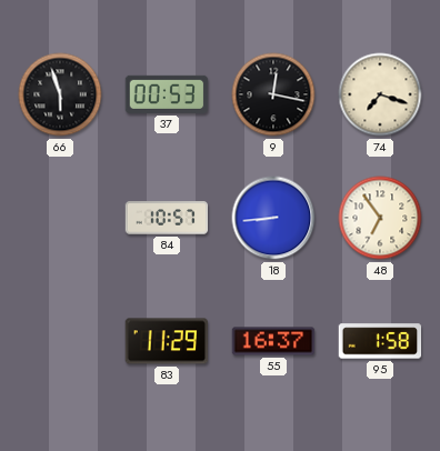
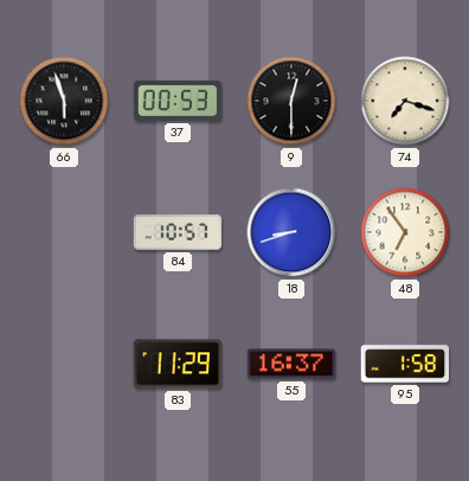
9: 12:17 -> 12:30
18: 8:44 -> 8:42
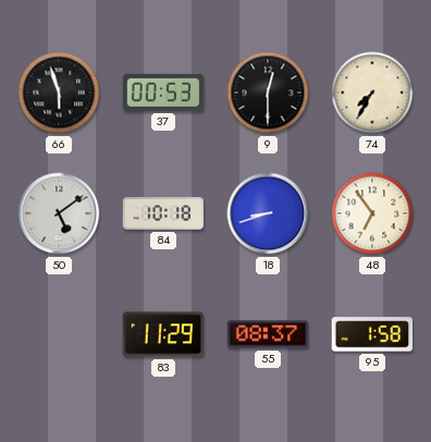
74: 7:18 -> 7:35
50: none -> 5:09
84: 10:57 -> 10:18
55: 16:37 -> 08:37
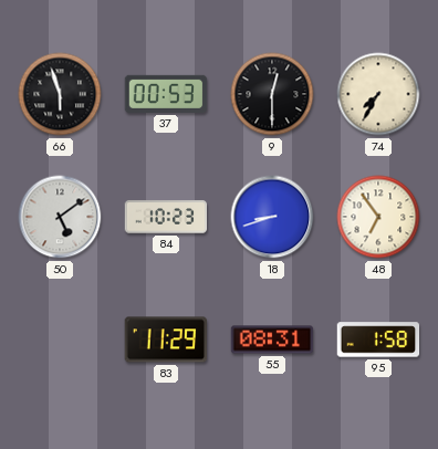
84: 10:18 -> 10:23
55: 08:37 -> 08:31
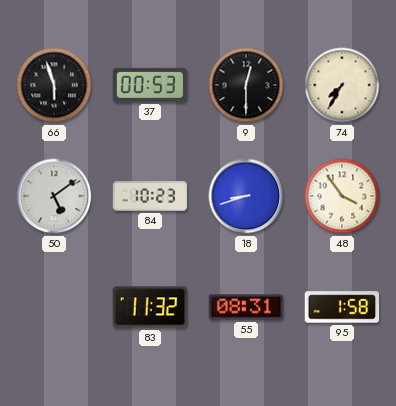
48: 6:54 -> 3:54
83: 11:29 -> 11:32
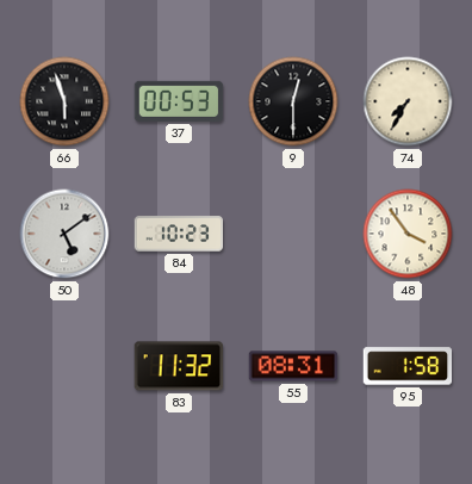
18: 8:42 -> none
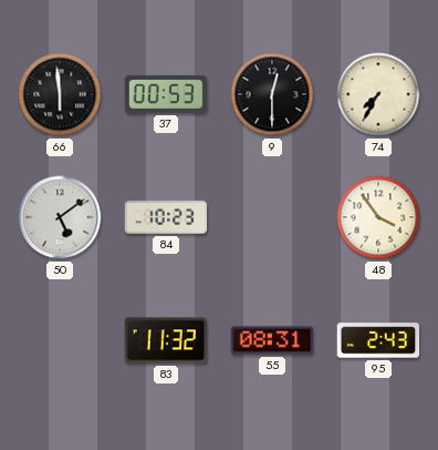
66: 5:57 -> 5:59
95: 1:58 -> 2:43
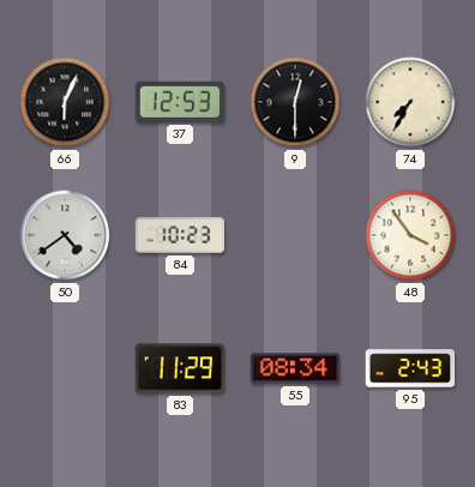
66: 5:59 -> 6:04
37: 00:53 -> 12:53
50: 5:09 -> 4:39
83: 11:32 -> 11:29
55: 08:31 -> 08:34
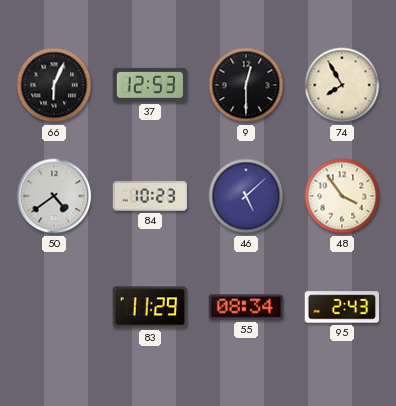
74: 7:35 -> 7:55
46: none -> 5:08
